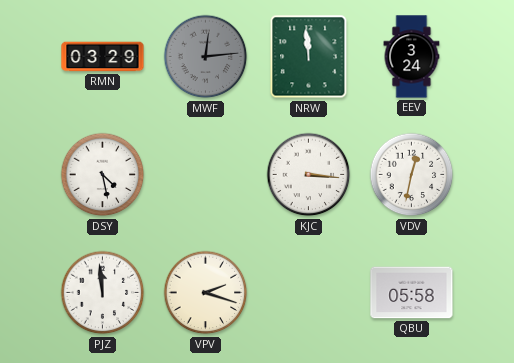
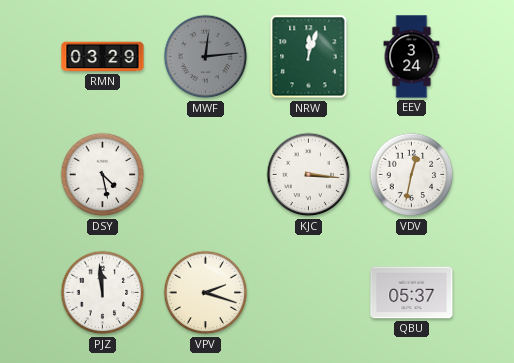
NRW: 11:59 -> 12:03
QBU: 05:58 -> 05:37
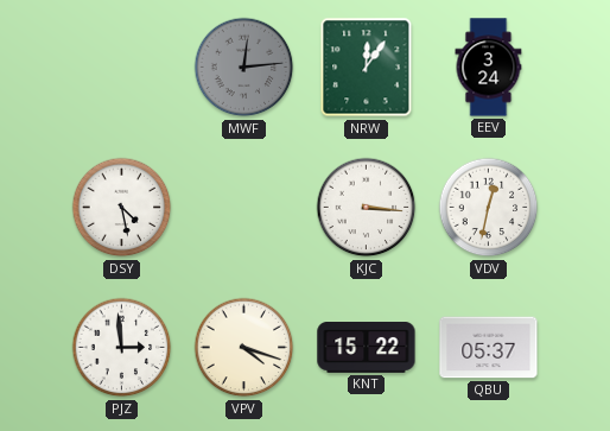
RMN: 03:29 -> none
NRW: 12:03 -> 12:06
PJZ: 11:59 -> 2:59
VPV: 2:18 -> 4:18
KNT: none -> 15:22
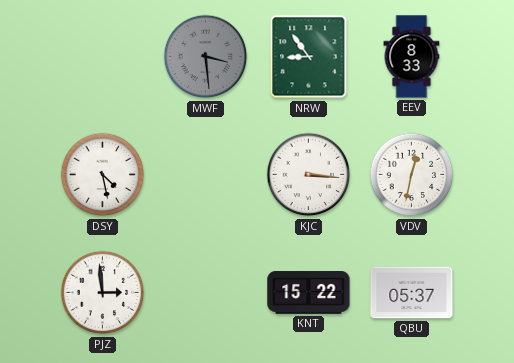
MWF: 12:14 -> 3:29
NRW: 12:06 -> 8:54
EEV: 3:24 -> 8:33
VPV: 4:18 -> none
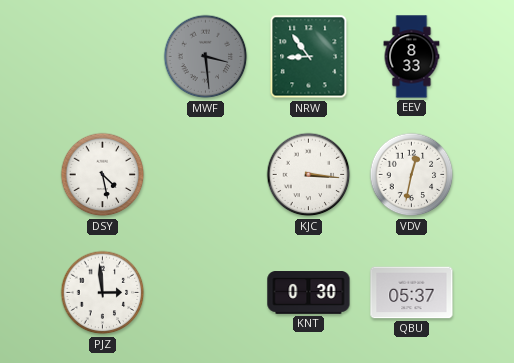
KNT: 15:22 -> 0:30
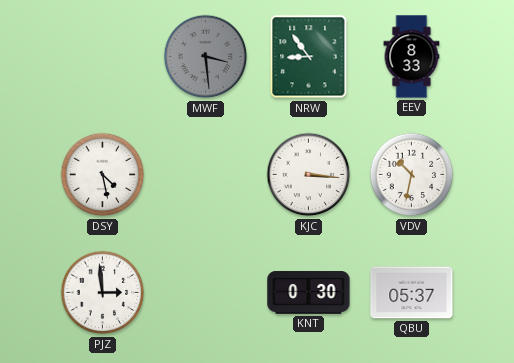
VDV: 12:32 -> 10:32
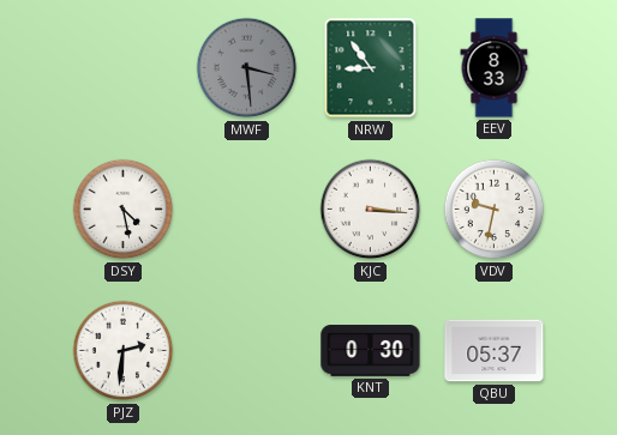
VDV: 10:32 -> 9:32
PJZ: 2:59 -> 2:31
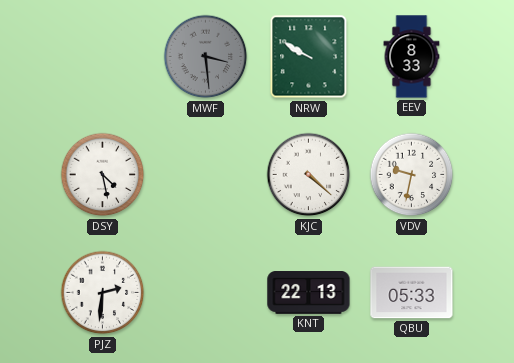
NRW: 8:54 -> 9:50
KJC: 3:16 -> 4:22
KNT: 0:30 -> 22:13
QBU: 05:37 -> 05:33
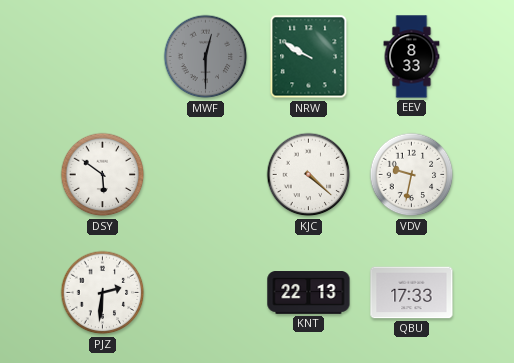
MWF: 3:29 -> 12:30
DSY: 4:28 -> 5:51
QBU: 05:33 -> 17:33
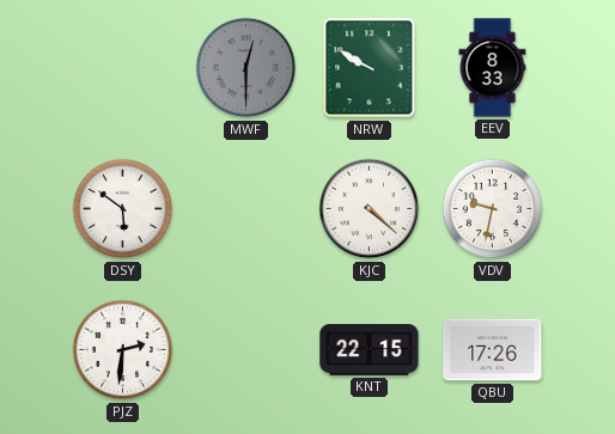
KNT: 22:13 -> 22:15
QBU: 17:33 -> 17:26
